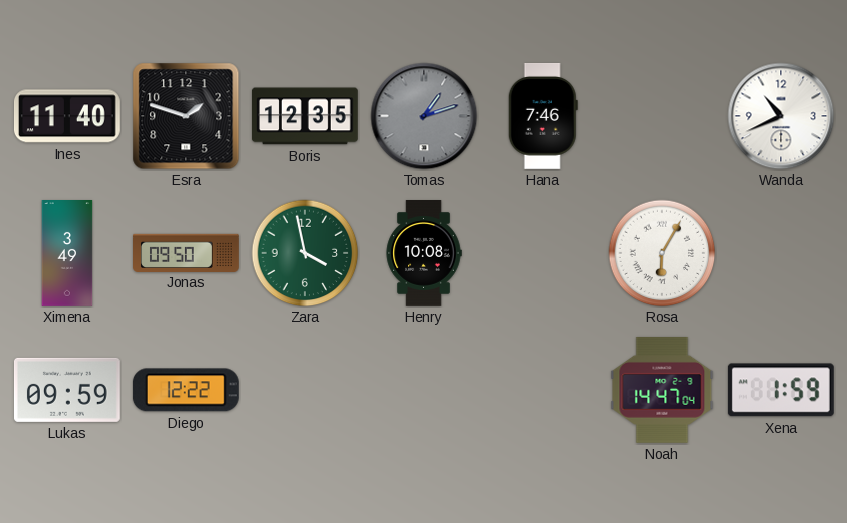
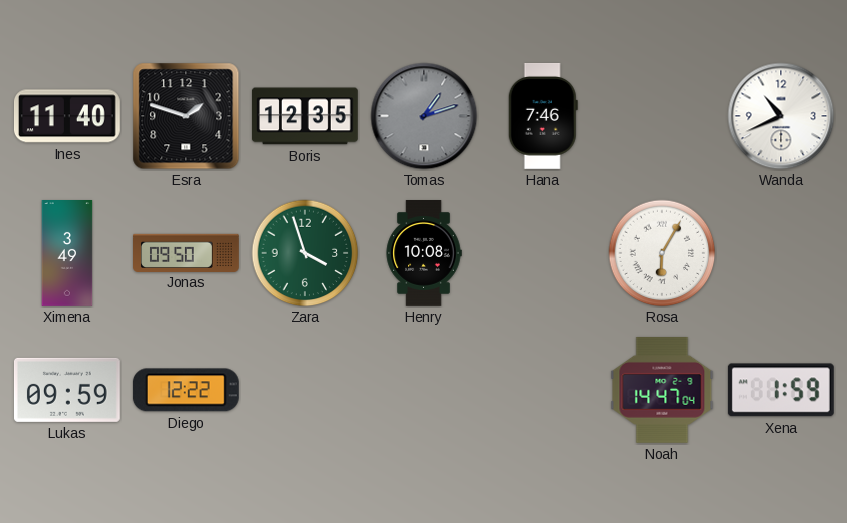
Zara: 3:58 -> 3:57
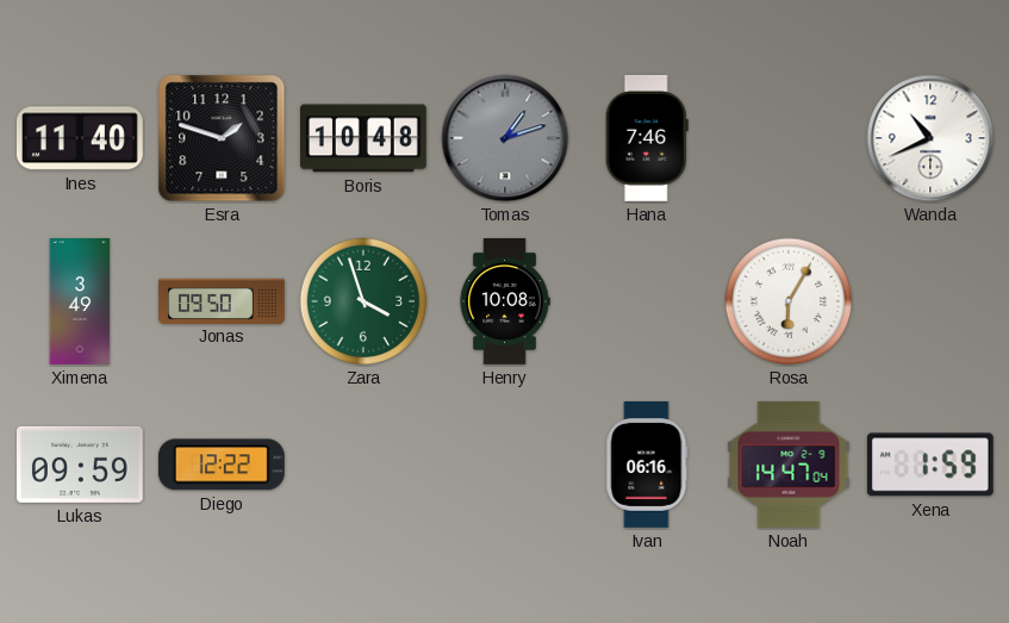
Boris: 12:35 -> 10:48
Ivan: none -> 06:16
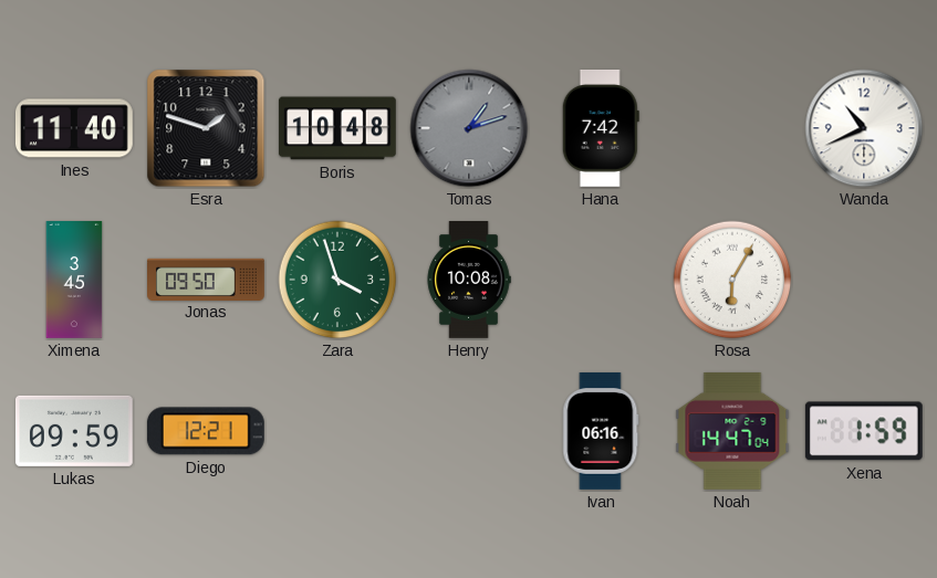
Hana: 7:46 -> 7:42
Ximena: 3:49 -> 3:45
Diego: 12:22 -> 12:21
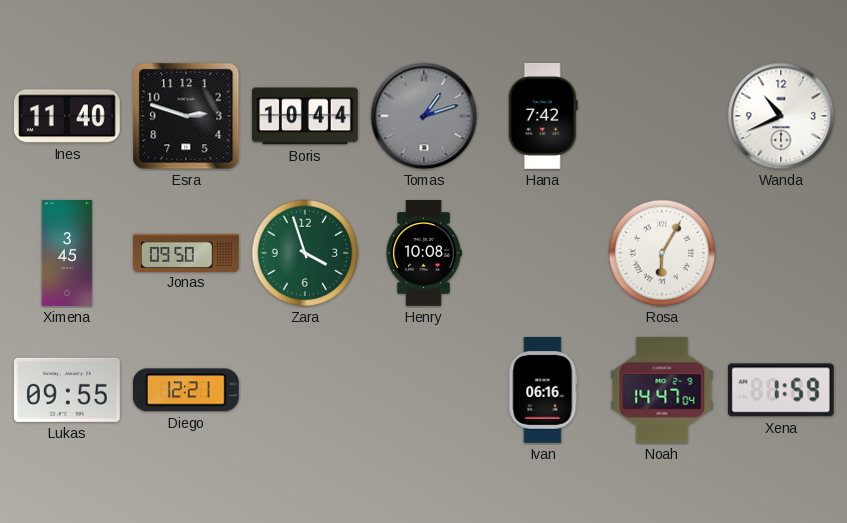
Esra: 1:48 -> 2:48
Boris: 10:48 -> 10:44
Lukas: 09:59 -> 09:55
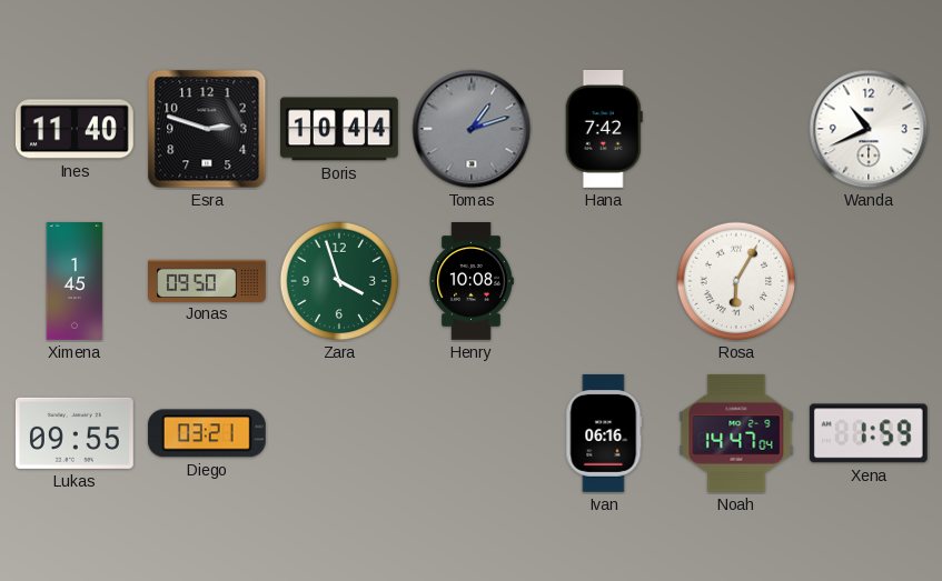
Ximena: 3:45 -> 1:45
Diego: 12:21 -> 03:21
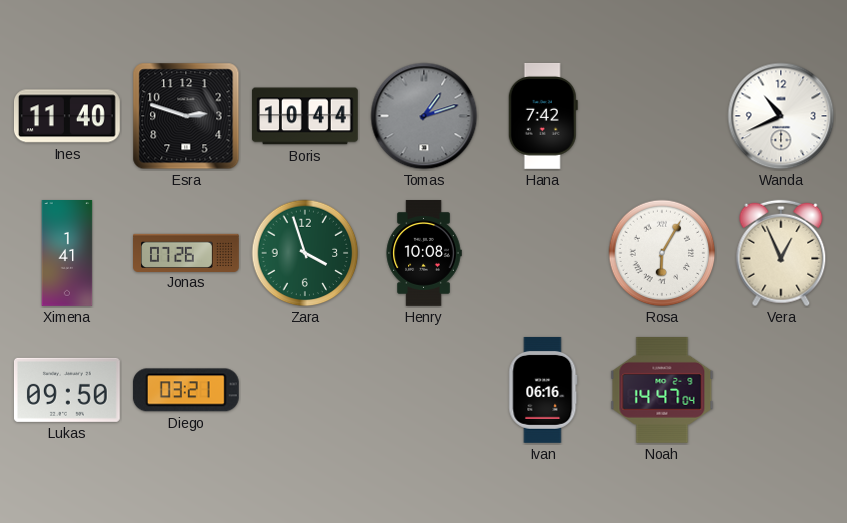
Ximena: 1:45 -> 1:41
Jonas: 09:50 -> 07:26
Vera: none -> 12:56
Lukas: 09:55 -> 09:50
Xena: 1:59 -> none
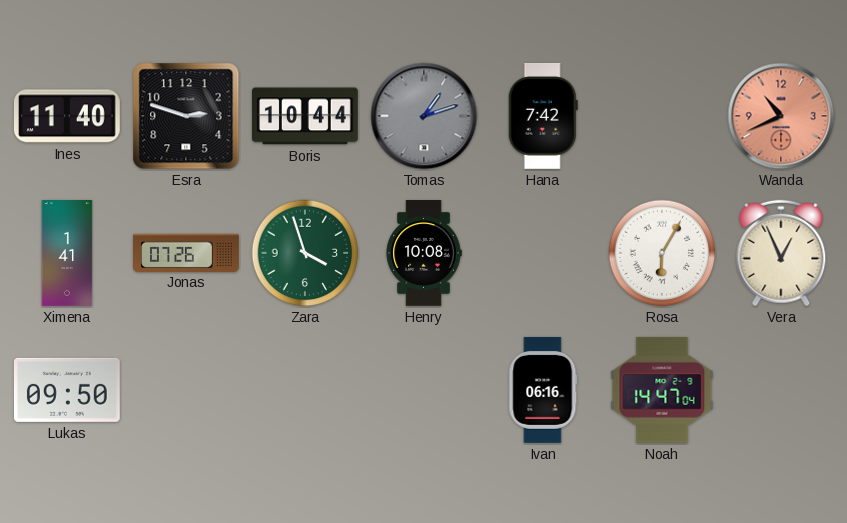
Wanda dial: white -> salmon
Diego: 03:21 -> none
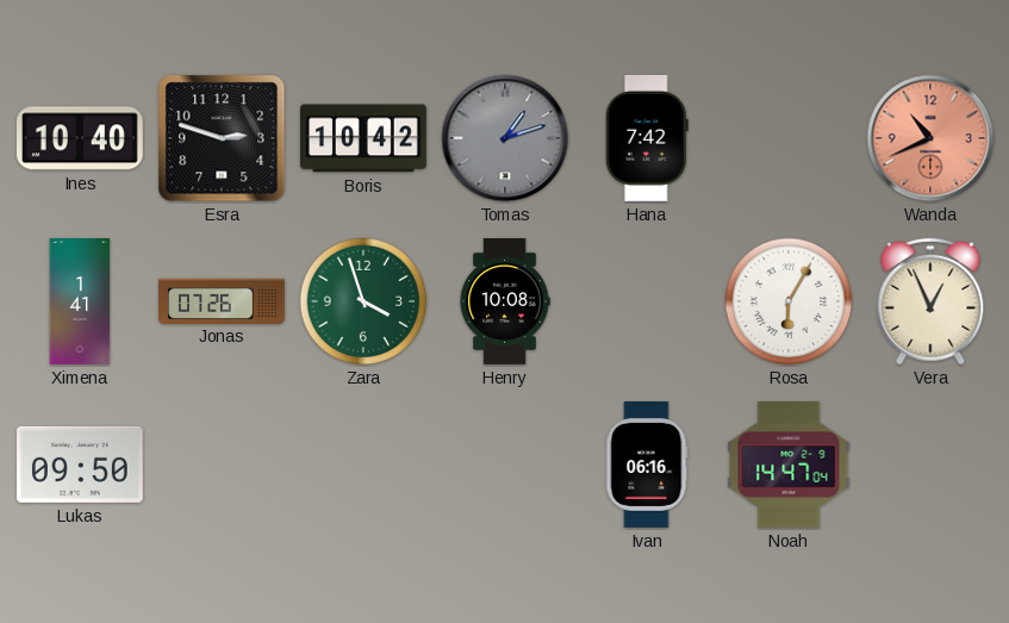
Ines: 11:40 -> 10:40
Boris: 10:44 -> 10:42
